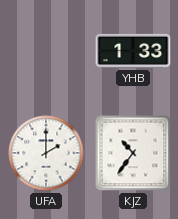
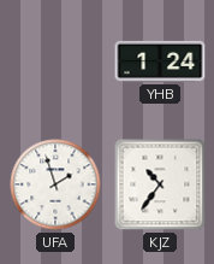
YHB: 1:33 -> 1:24
UFA: 2:00 -> 1:57
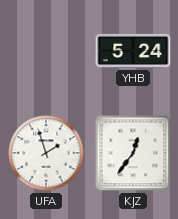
YHB: 1:24 -> 5:24
KJZ: 10:36 -> 12:36
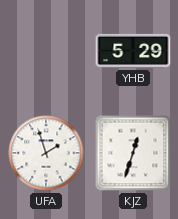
YHB: 5:24 -> 5:29
KJZ: 12:36 -> 12:33
